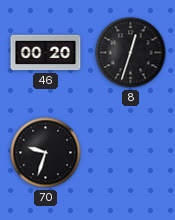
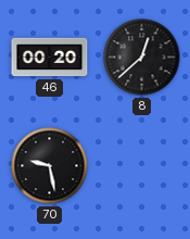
8: 12:33 -> 12:38
70: 9:33 -> 9:28
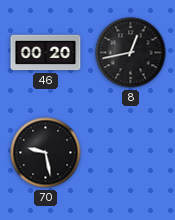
8: 12:38 -> 12:43
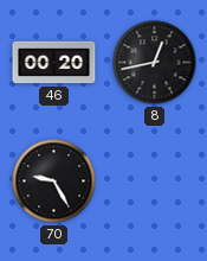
70: 9:28 -> 9:25
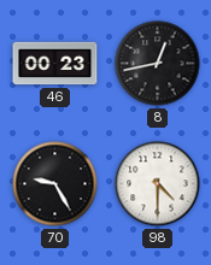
46: 00:20 -> 00:23
98: none -> 4:30
